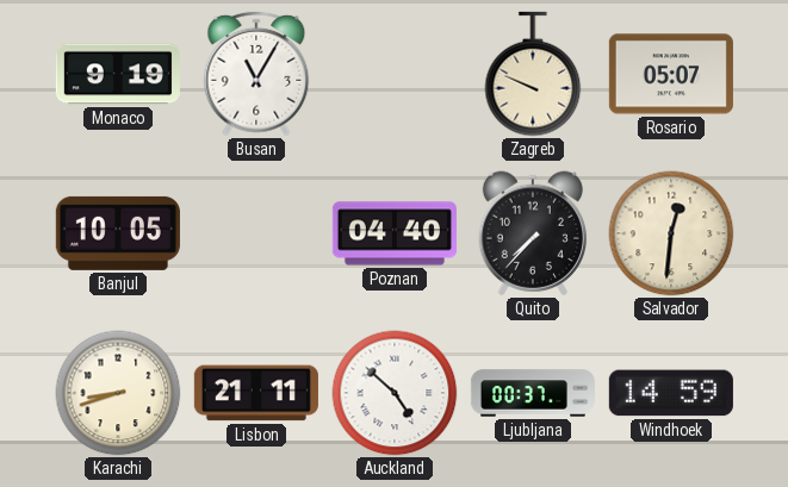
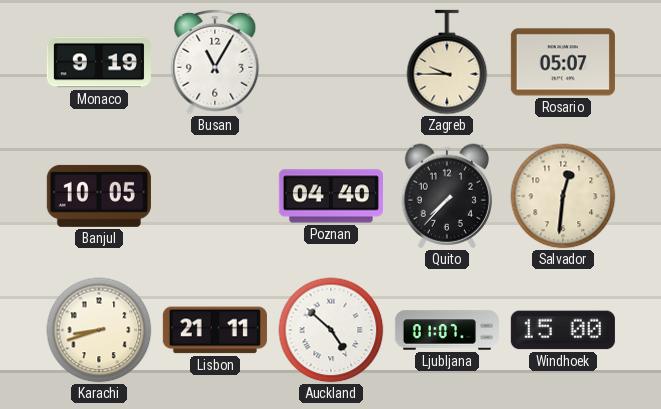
Zagreb: 9:49 -> 9:45
Ljubljana: 00:37 -> 01:07
Windhoek: 14:59 -> 15:00
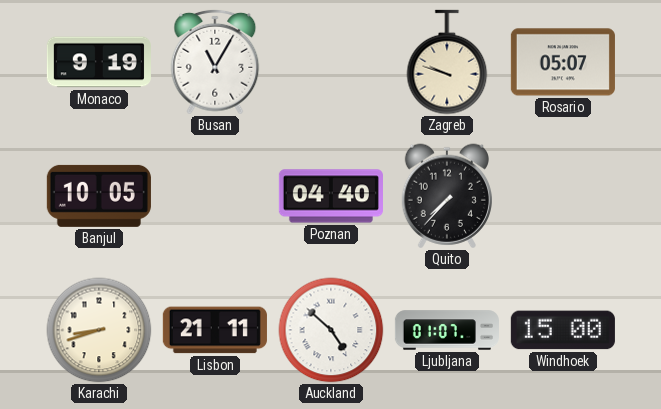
Zagreb: 9:45 -> 9:48
Salvador: 12:31 -> none
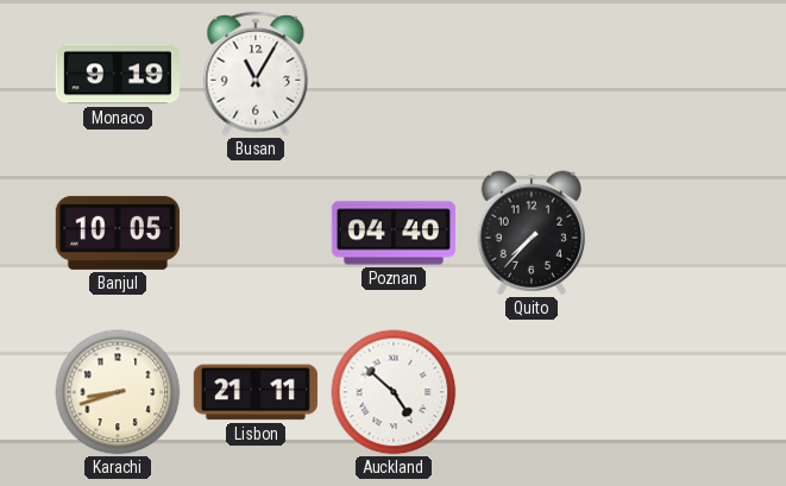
Zagreb: 9:48 -> none
Rosario: 05:07 -> none
Ljubljana: 01:07 -> none
Windhoek: 15:00 -> none
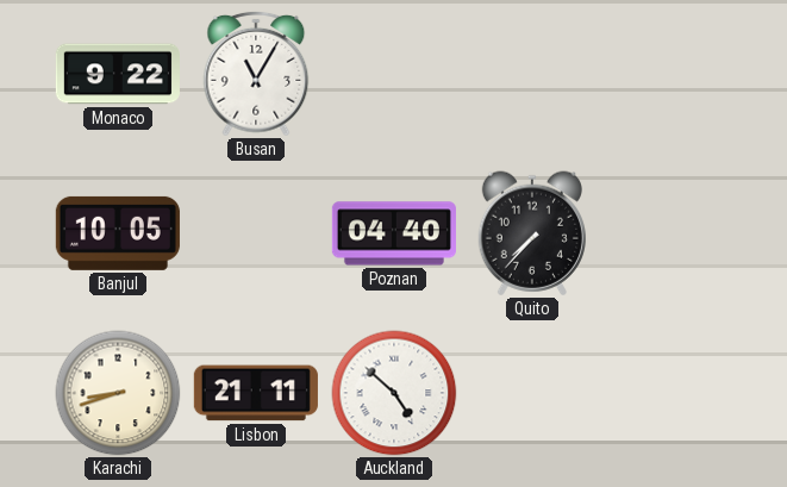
Monaco: 9:19 -> 9:22
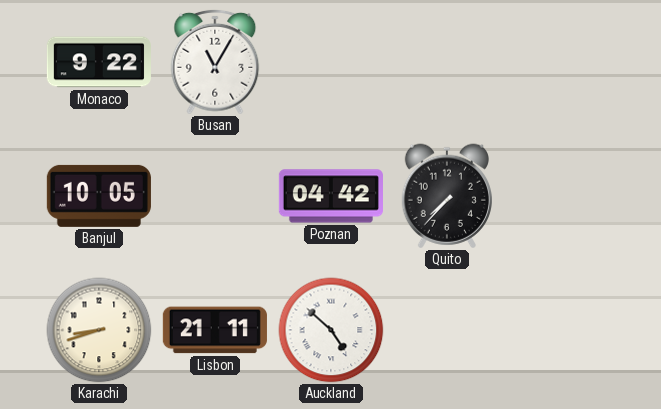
Poznan: 04:40 -> 04:42
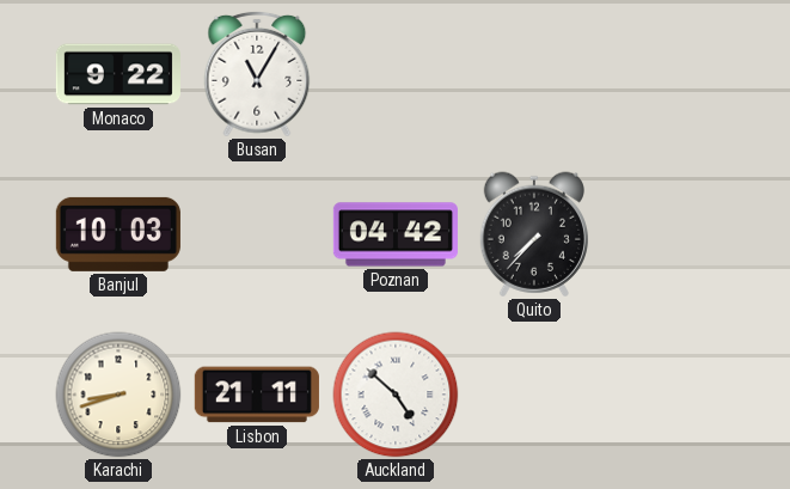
Banjul: 10:05 -> 10:03
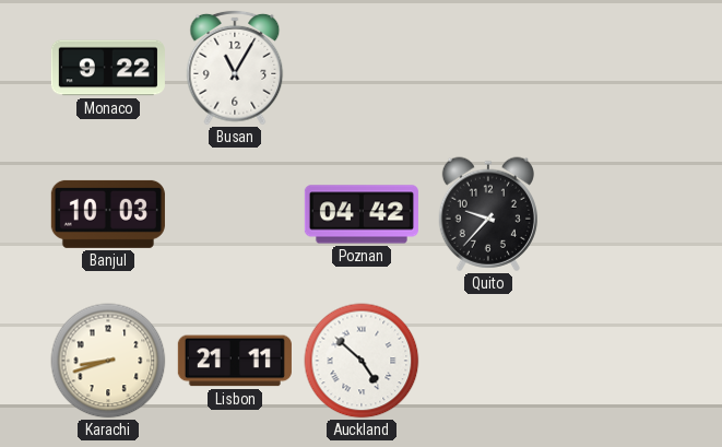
Quito: 7:37 -> 9:37
